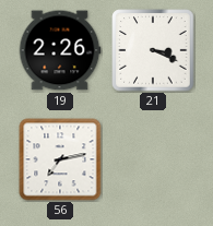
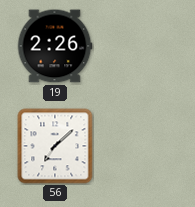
21: 3:19 -> none
56: 7:13 -> 7:08
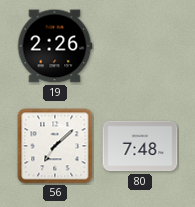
80: none -> 7:48
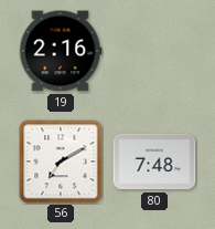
19: 2:26 -> 2:16
56: 7:08 -> 7:10
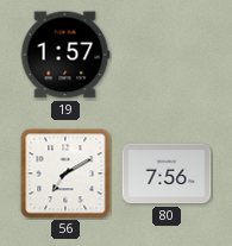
19: 2:16 -> 1:57
80: 7:48 -> 7:56
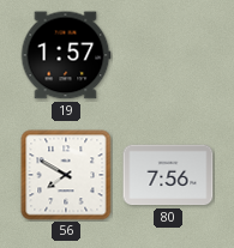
56: 7:10 -> 7:50
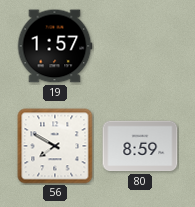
80: 7:56 -> 8:59
